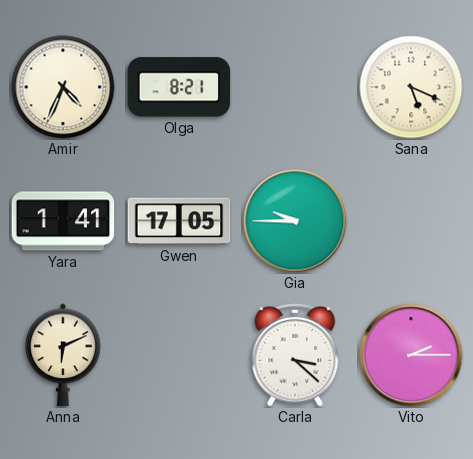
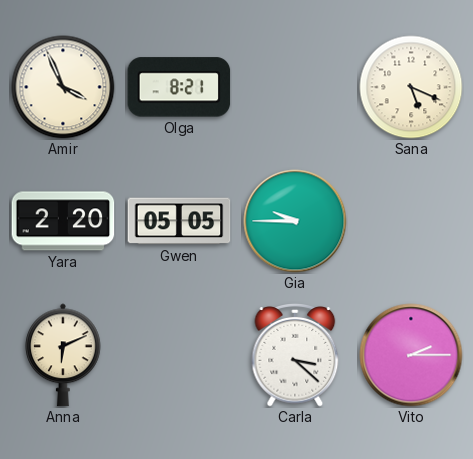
Amir: 4:34 -> 3:56
Yara: 1:41 -> 2:20
Gwen: 17:05 -> 05:05
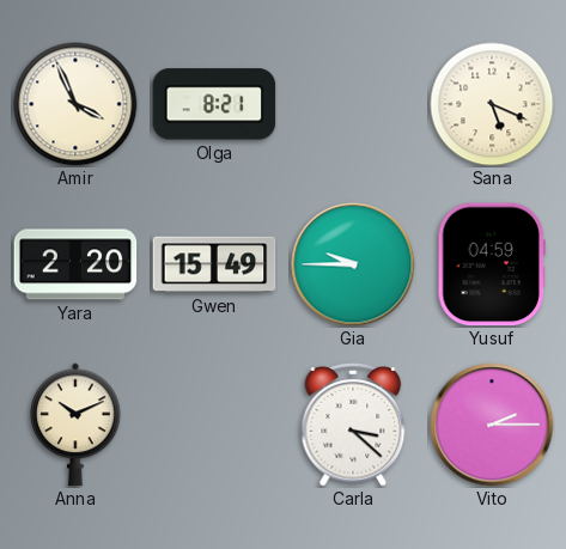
Gwen: 05:05 -> 15:49
Yusuf: none -> 04:59
Anna: 6:11 -> 10:11
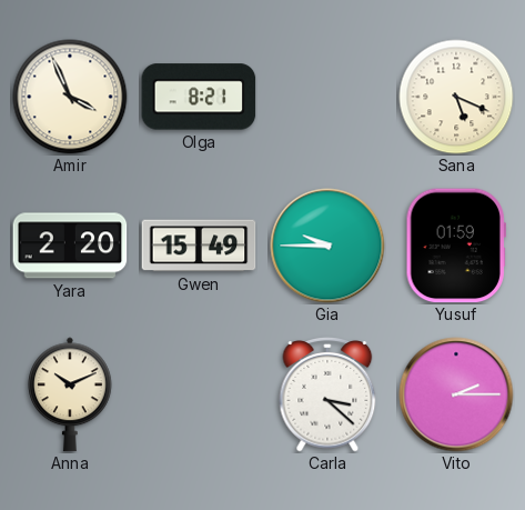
Yusuf: 04:59 -> 01:59
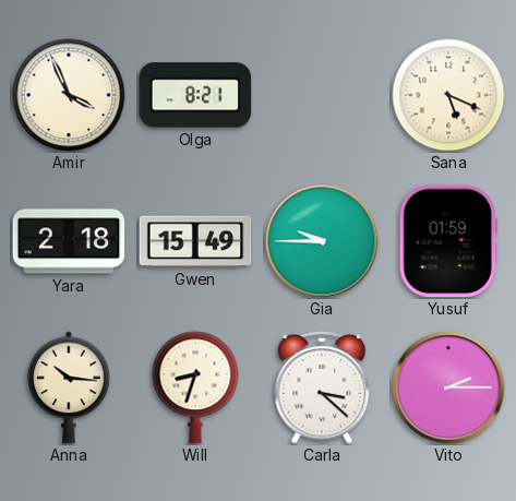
Yara: 2:20 -> 2:18
Anna: 10:11 -> 10:16
Will: none -> 8:33
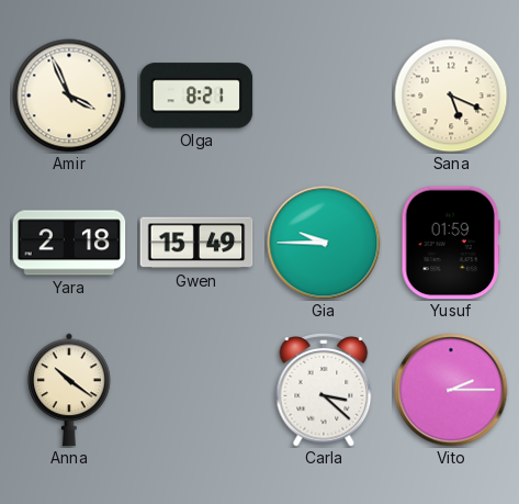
Anna: 10:16 -> 10:21
Will: 8:33 -> none
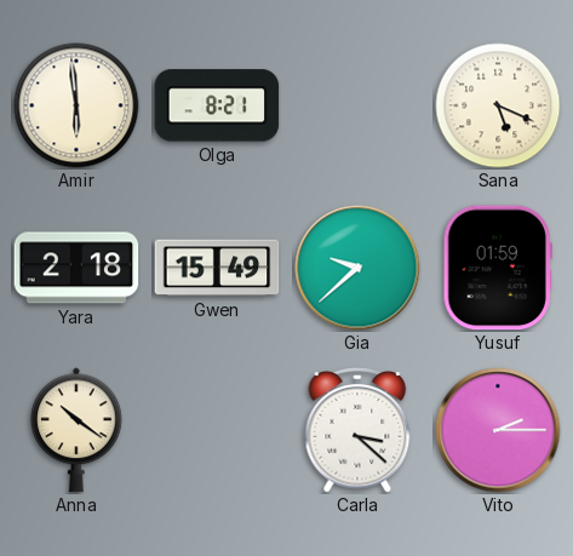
Amir: 3:56 -> 5:59
Gia: 9:45 -> 9:38
